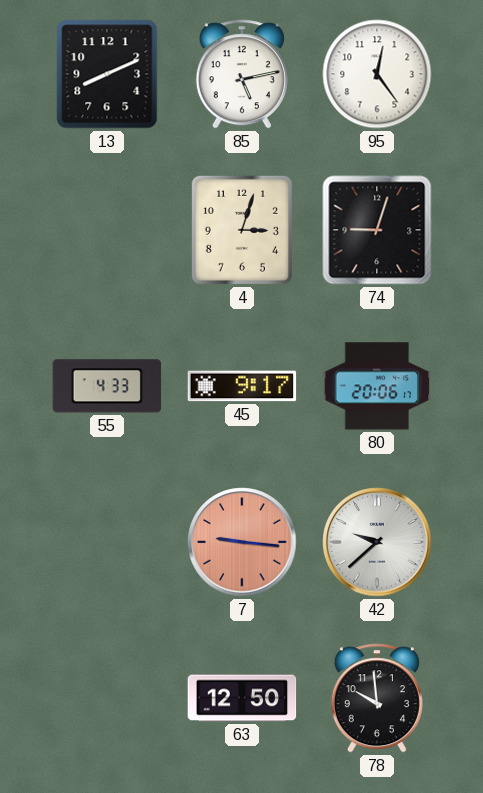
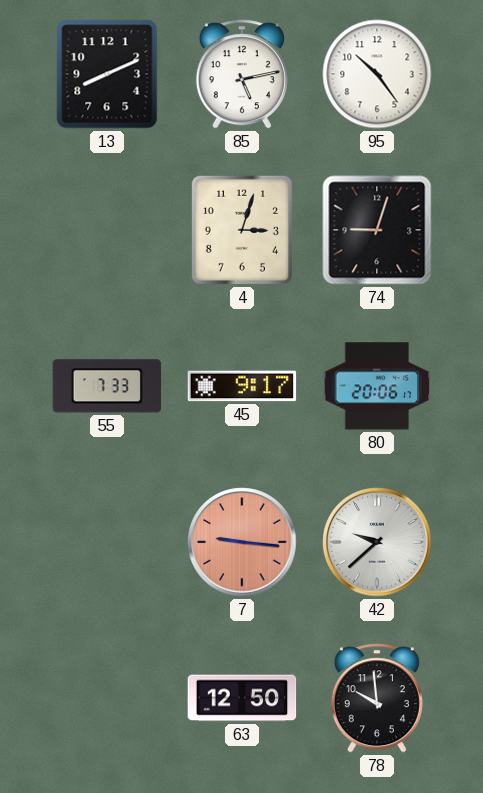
95: 12:24 -> 10:24
55: 4:33 -> 7:33
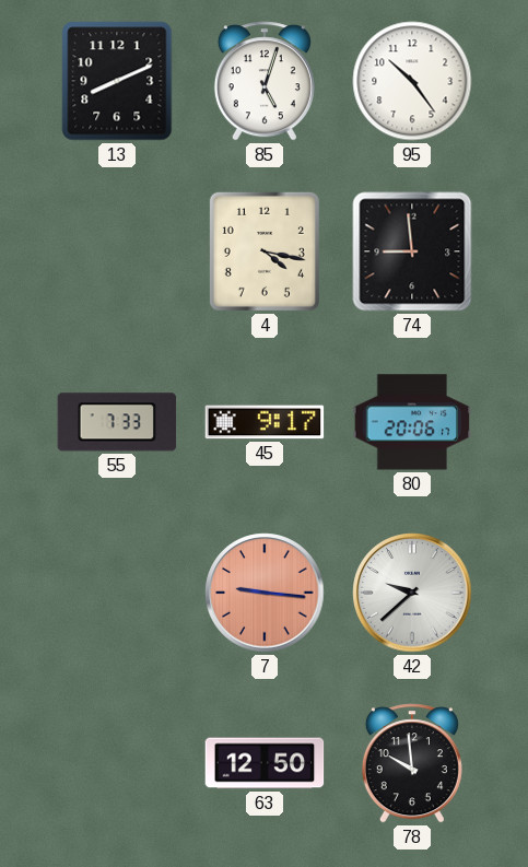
85: 5:13 -> 5:03
4: 3:03 -> 4:17
74: 9:03 -> 8:59
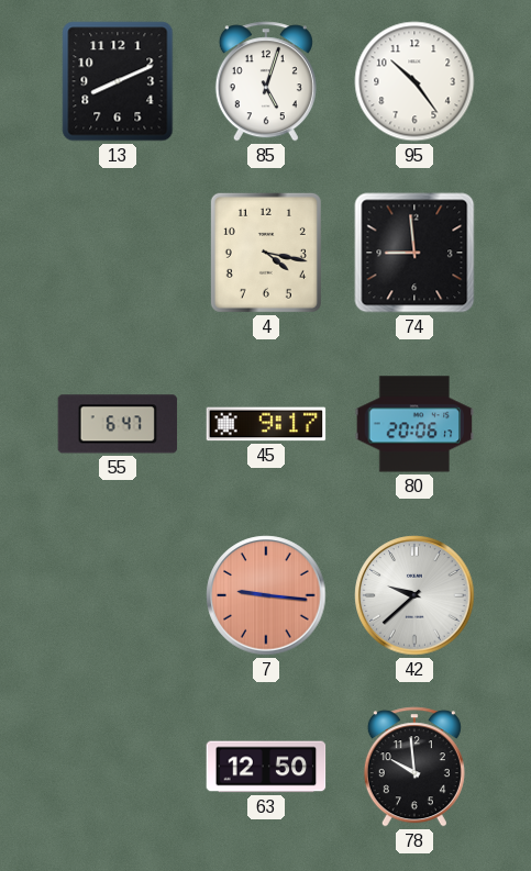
55: 7:33 -> 6:47
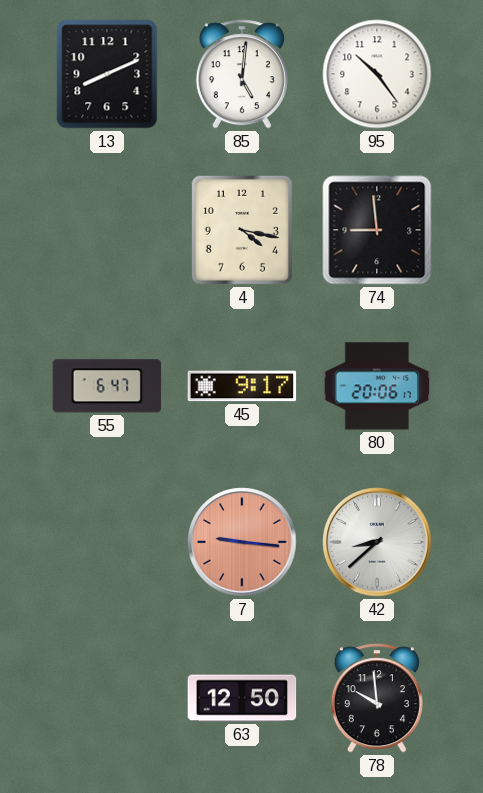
85: 5:03 -> 5:01
42: 9:38 -> 8:38
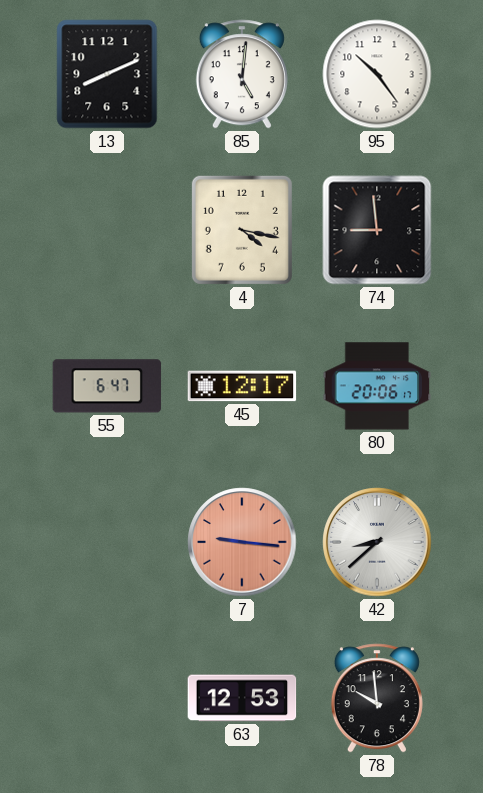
45: 9:17 -> 12:17
63: 12:50 -> 12:53
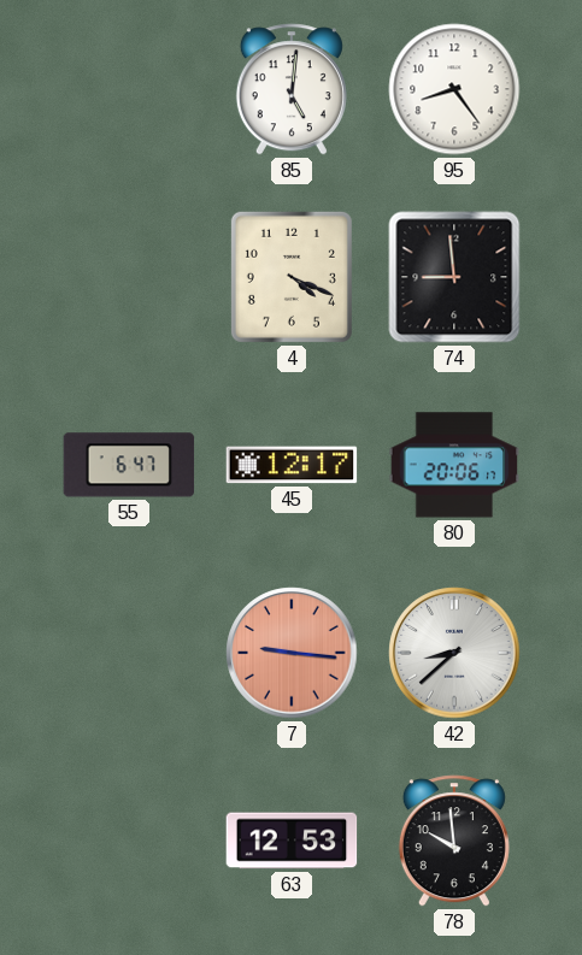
13: 8:11 -> none
95: 10:24 -> 8:24
4: 4:17 -> 4:19
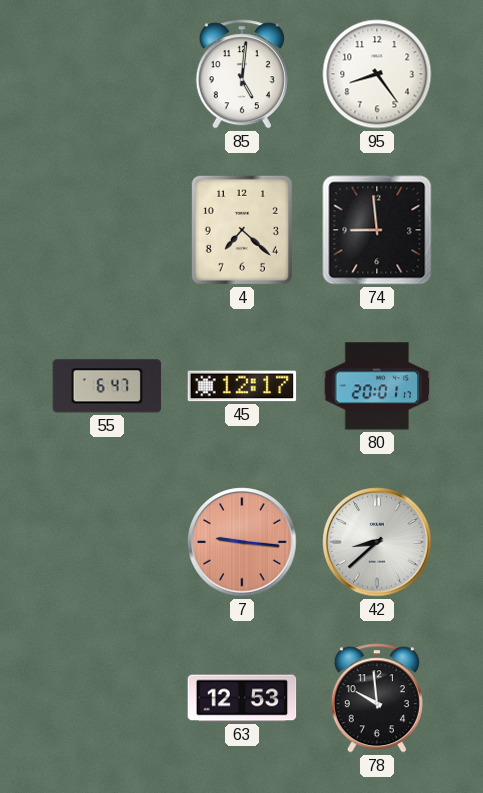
4: 4:19 -> 7:22
80: 20:06 -> 20:01
